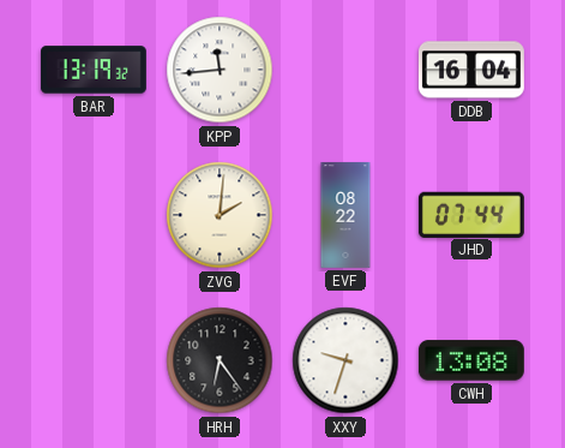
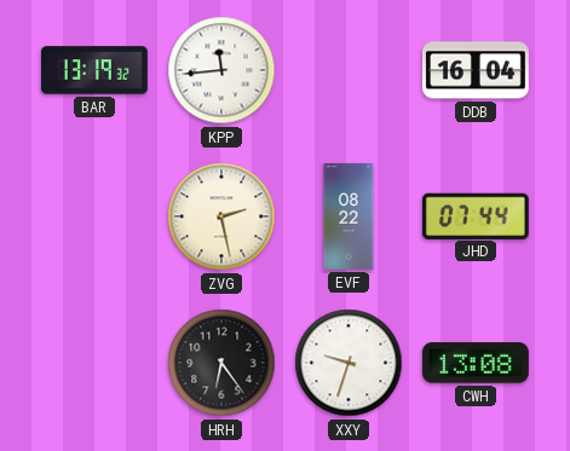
ZVG: 2:01 -> 2:28
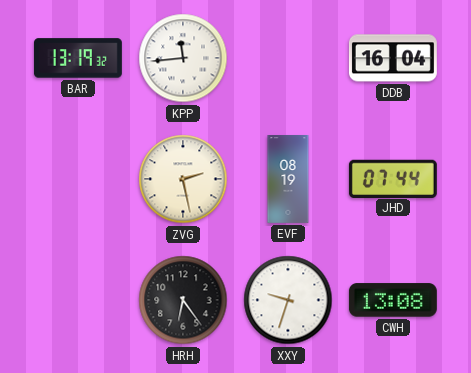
EVF: 08:22 -> 08:19
